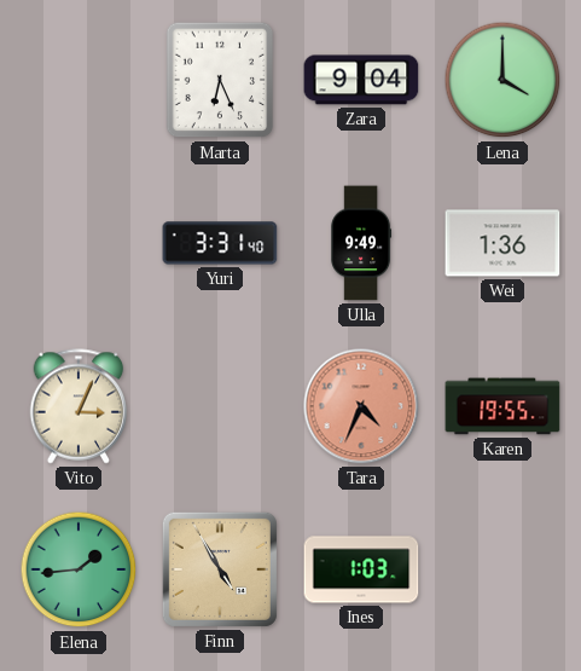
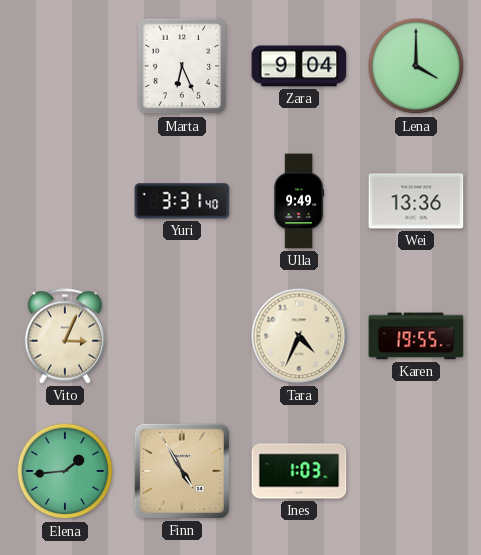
Wei: 1:36 -> 13:36
Tara dial: salmon -> cream
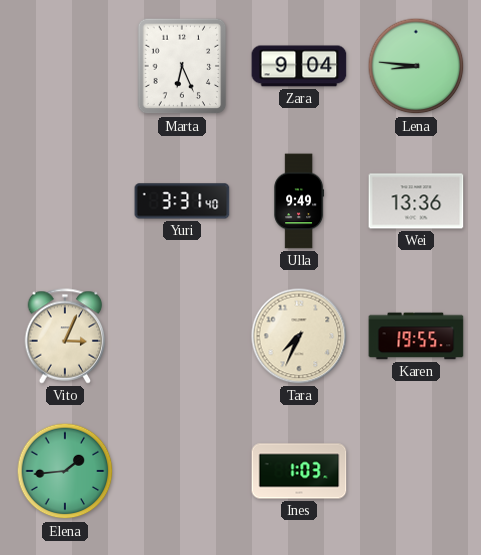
Lena: 4:00 -> 8:46
Tara: 4:34 -> 7:34
Finn: 4:55 -> none
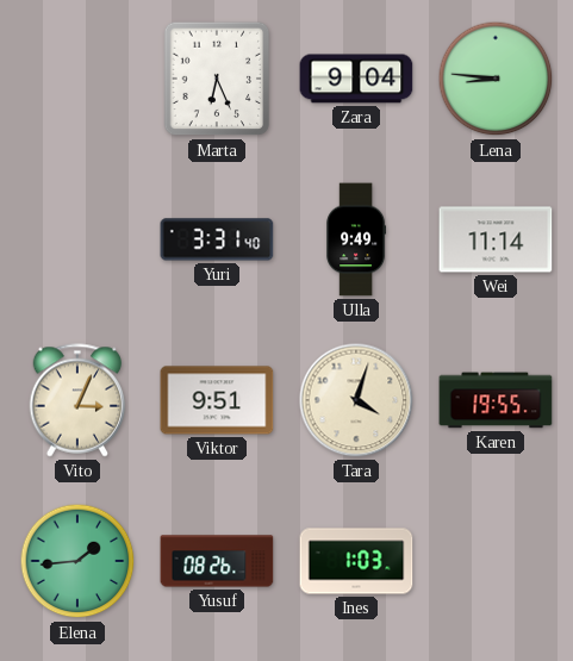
Wei: 13:36 -> 11:14
Viktor: none -> 9:51
Tara: 7:34 -> 4:03
Yusuf: none -> 08:26
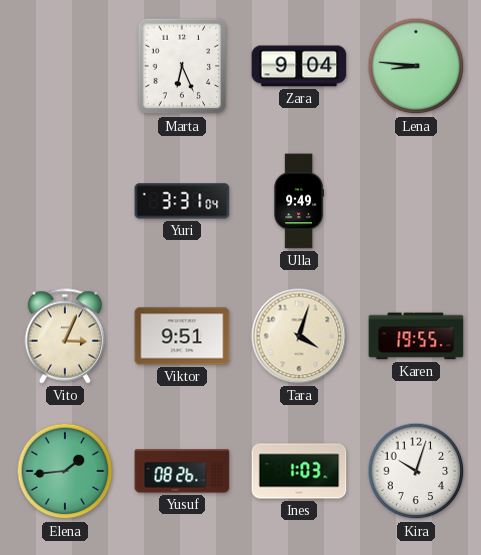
Yuri: 3:31:40 -> 3:31:04
Wei: 11:14 -> none
Kira: none -> 10:03
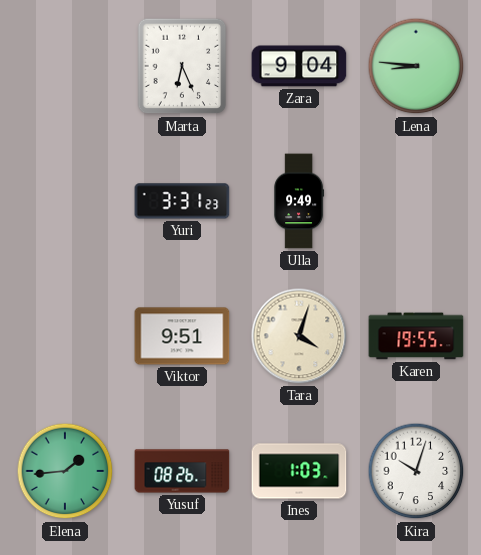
Yuri: 3:31:04 -> 3:31:23
Vito: 3:04 -> none
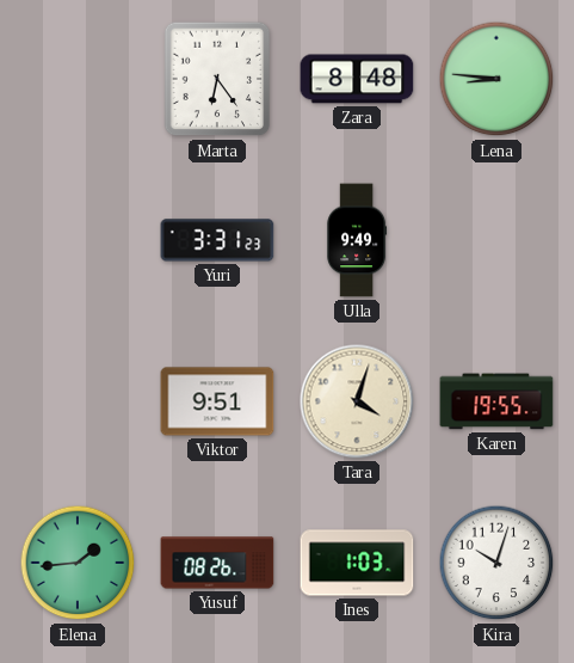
Marta: 6:26 -> 6:24
Zara: 9:04 -> 8:48
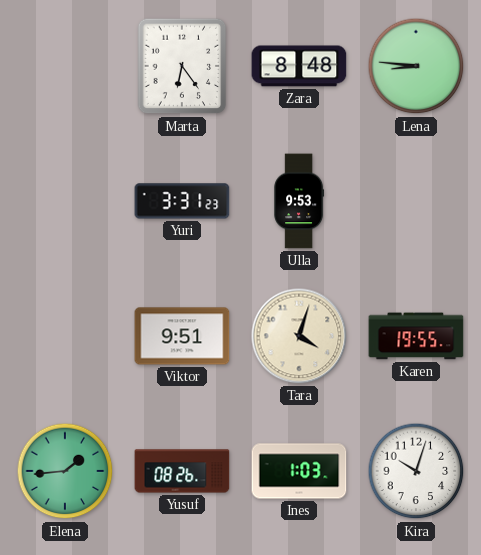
Ulla: 9:49 -> 9:53
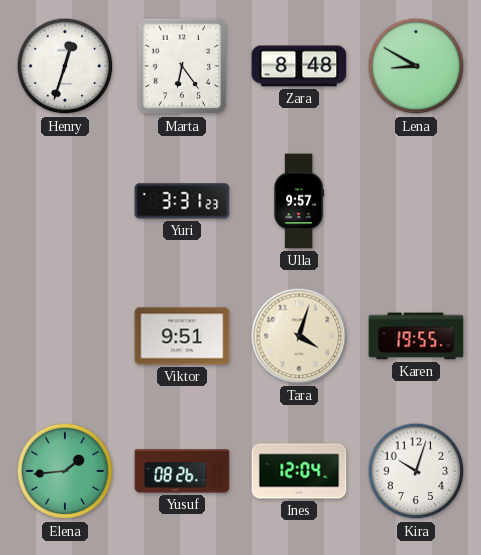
Henry: none -> 12:33
Lena: 8:46 -> 8:50
Ulla: 9:53 -> 9:57
Ines: 1:03 -> 12:04
